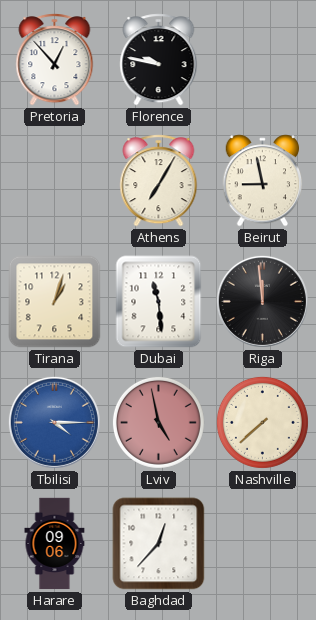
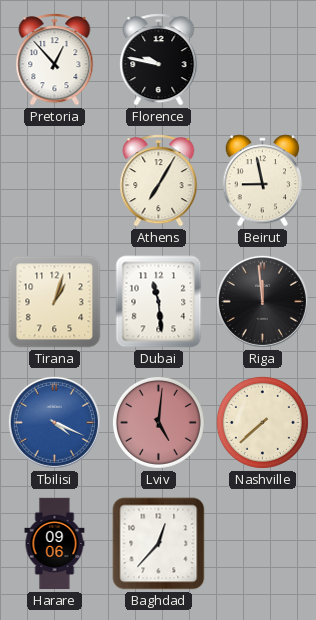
Tbilisi: 4:15 -> 4:19
Lviv: 4:58 -> 5:01
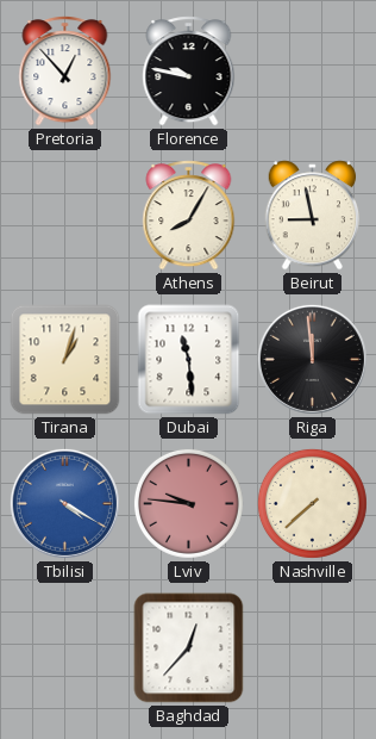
Athens: 7:05 -> 8:05
Tbilisi: 4:19 -> 4:20
Lviv: 5:01 -> 9:46
Harare: 09:06 -> none
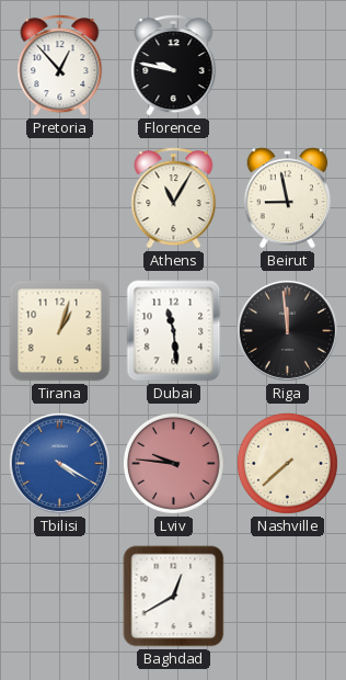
Athens: 8:05 -> 11:05
Baghdad: 12:37 -> 12:40
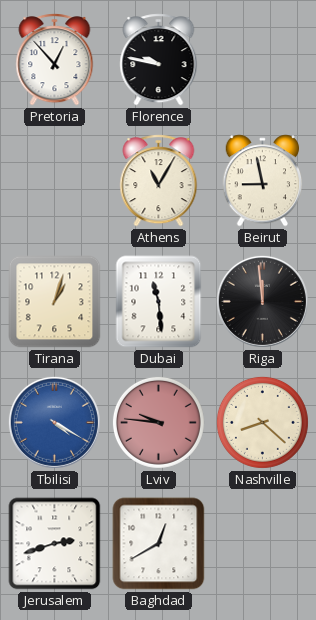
Nashville: 7:38 -> 8:22
Jerusalem: none -> 2:42
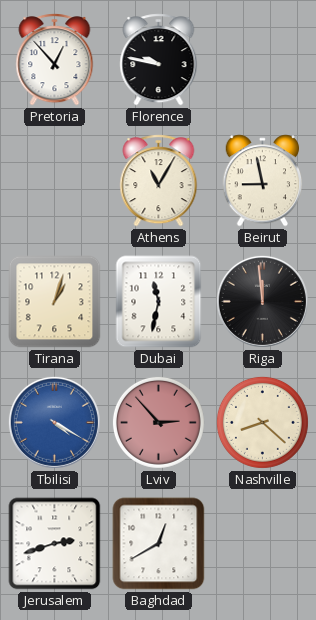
Dubai: 11:29 -> 11:32
Lviv: 9:46 -> 2:53
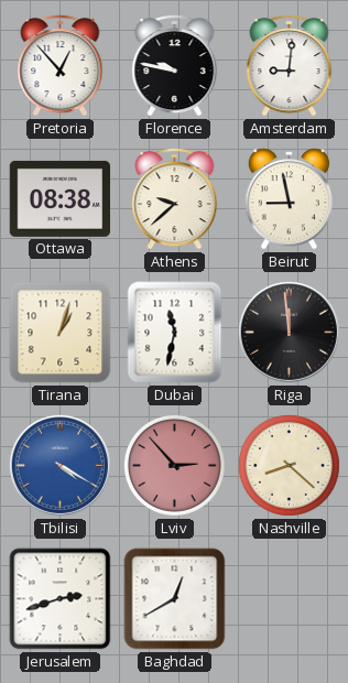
Amsterdam: none -> 9:01
Ottawa: none -> 08:38
Athens: 11:05 -> 9:38
